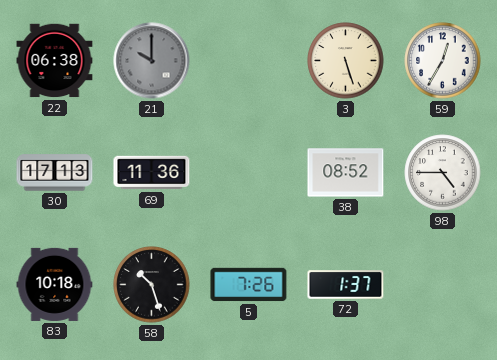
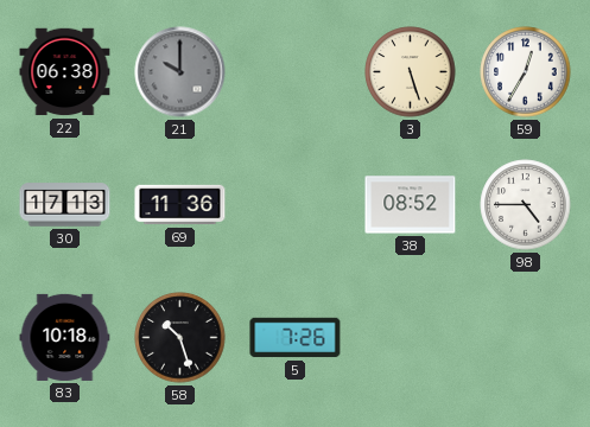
72: 1:37 -> none
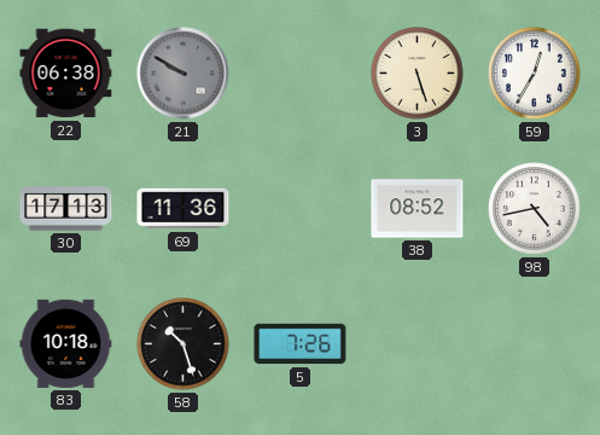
21: 10:00 -> 9:50
98: 4:45 -> 4:43
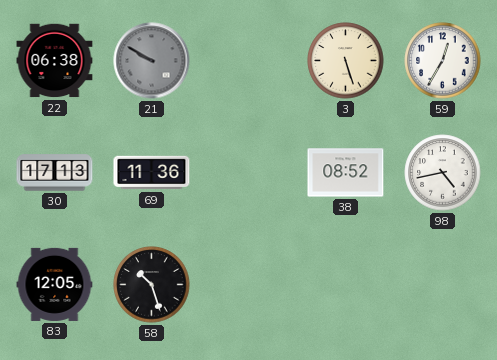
83: 10:18 -> 12:05
5: 7:26 -> none
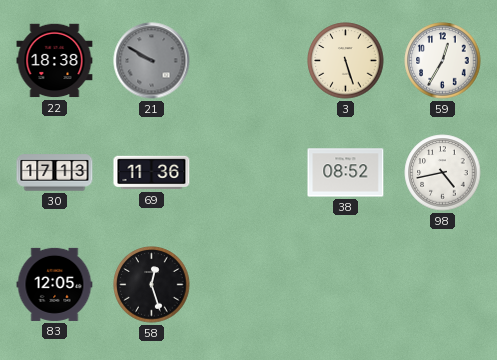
22: 06:38 -> 18:38
58: 10:27 -> 12:27
